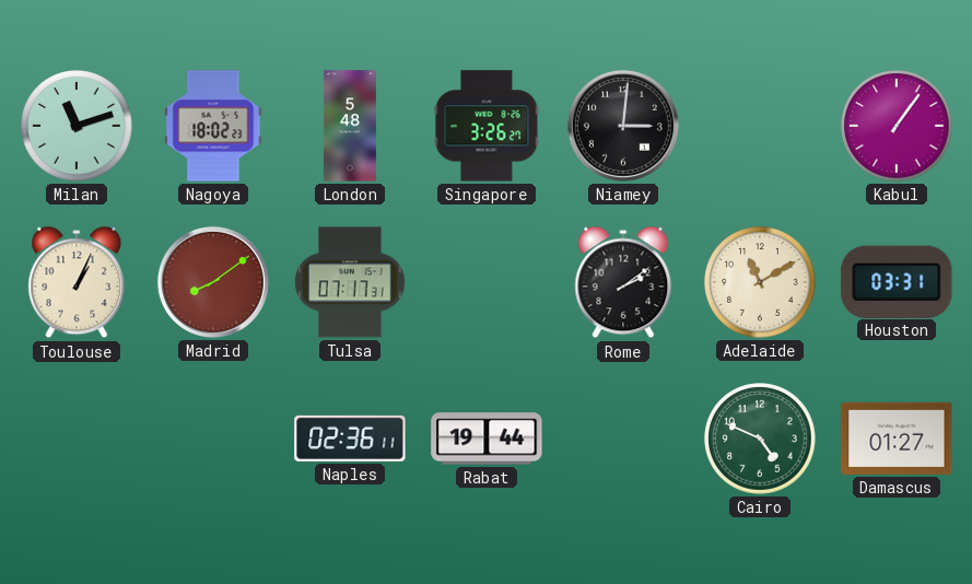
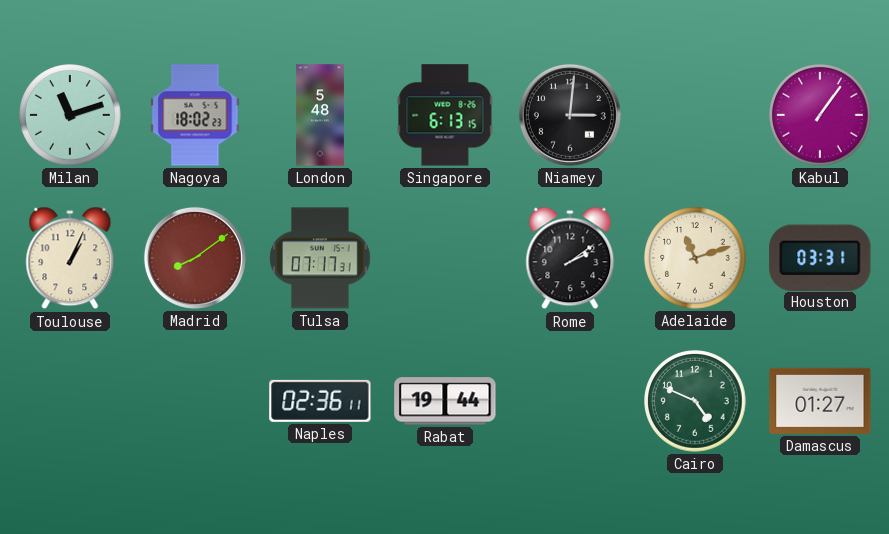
Singapore: 3:26 -> 6:13
Adelaide: 11:10 -> 11:12
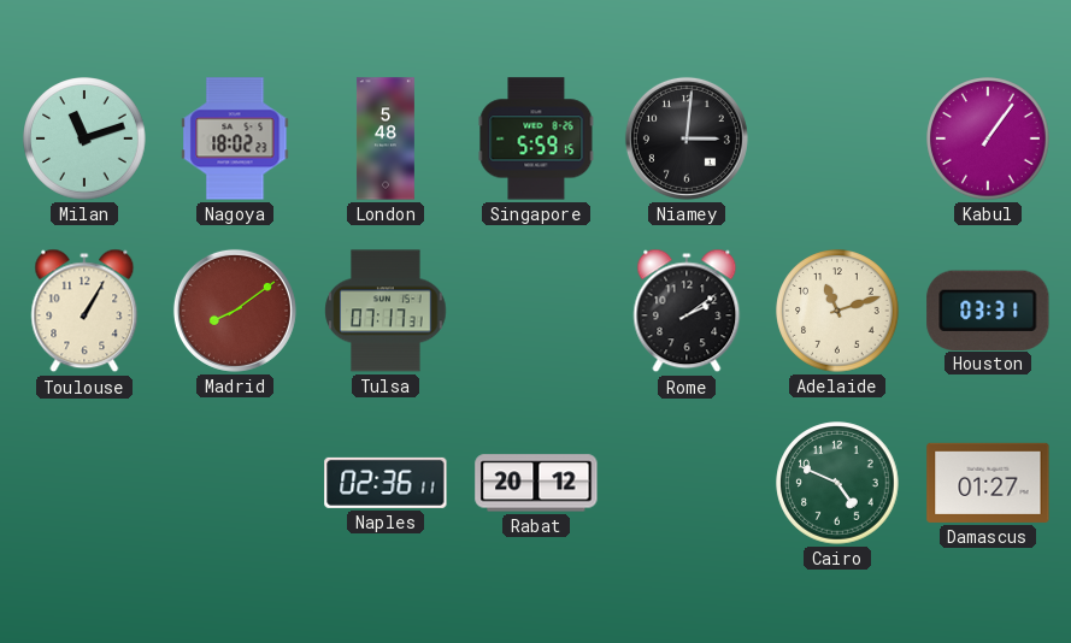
Singapore: 6:13 -> 5:59
Toulouse: 1:04 -> 1:05
Rabat: 19:44 -> 20:12
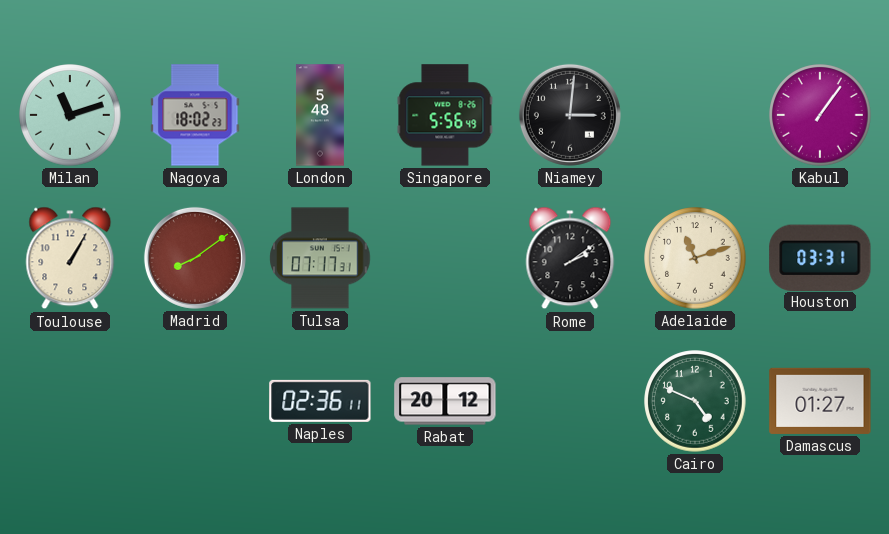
Singapore: 5:59 -> 5:56
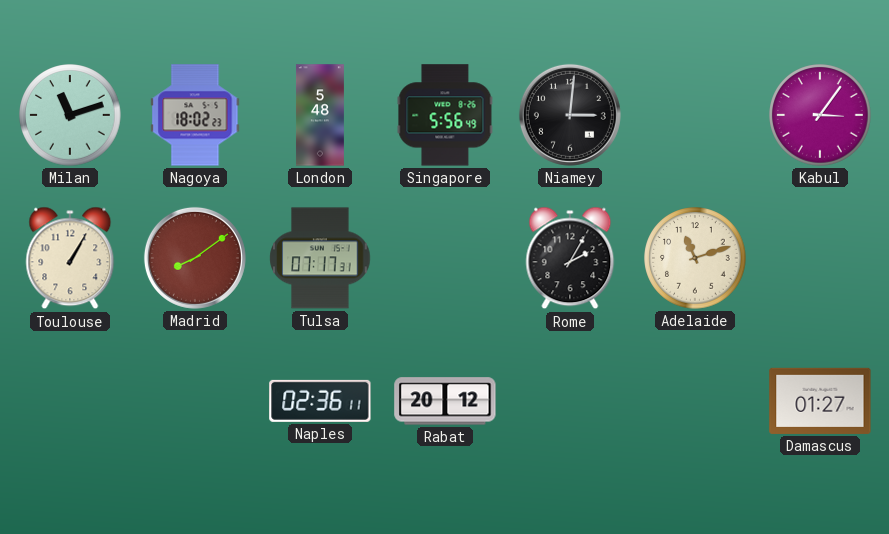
Kabul: 1:06 -> 3:06
Rome: 2:09 -> 2:05
Houston: 03:31 -> none
Cairo: 4:49 -> none
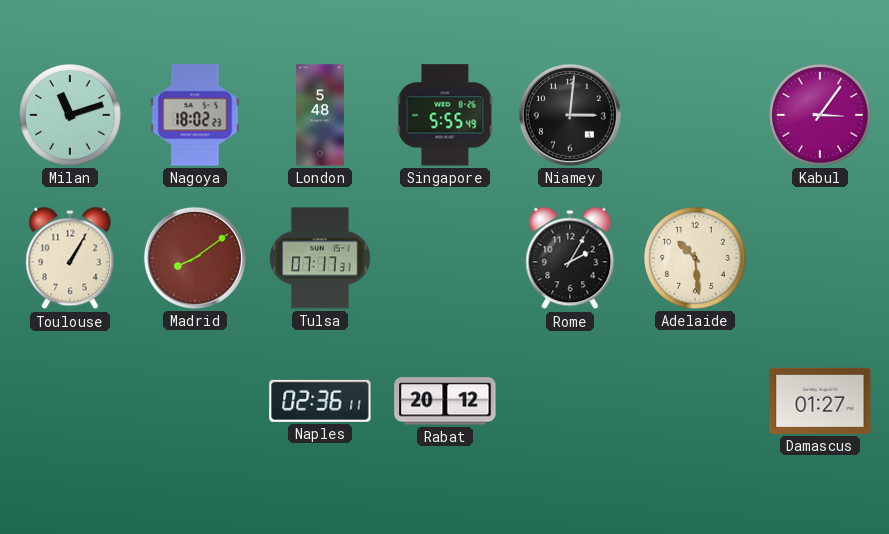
Singapore: 5:56 -> 5:55
Adelaide: 11:12 -> 10:29
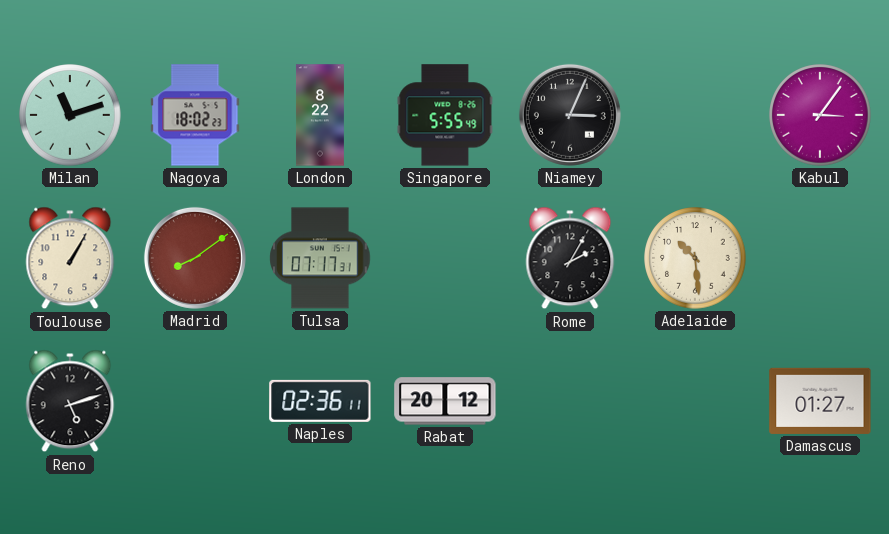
London: 5:48 -> 8:22
Niamey: 3:01 -> 3:04
Reno: none -> 5:12
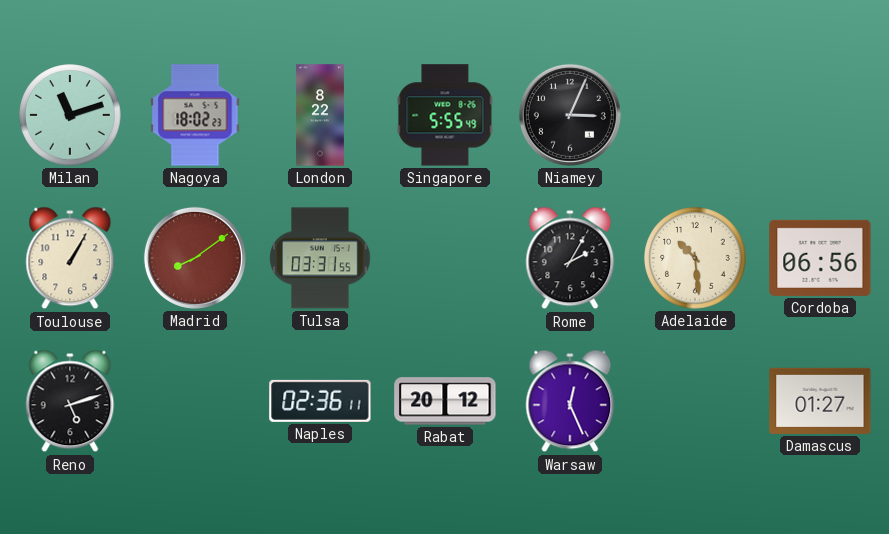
Kabul: 3:06 -> none
Tulsa: 07:17 -> 03:31
Cordoba: none -> 06:56
Warsaw: none -> 12:26
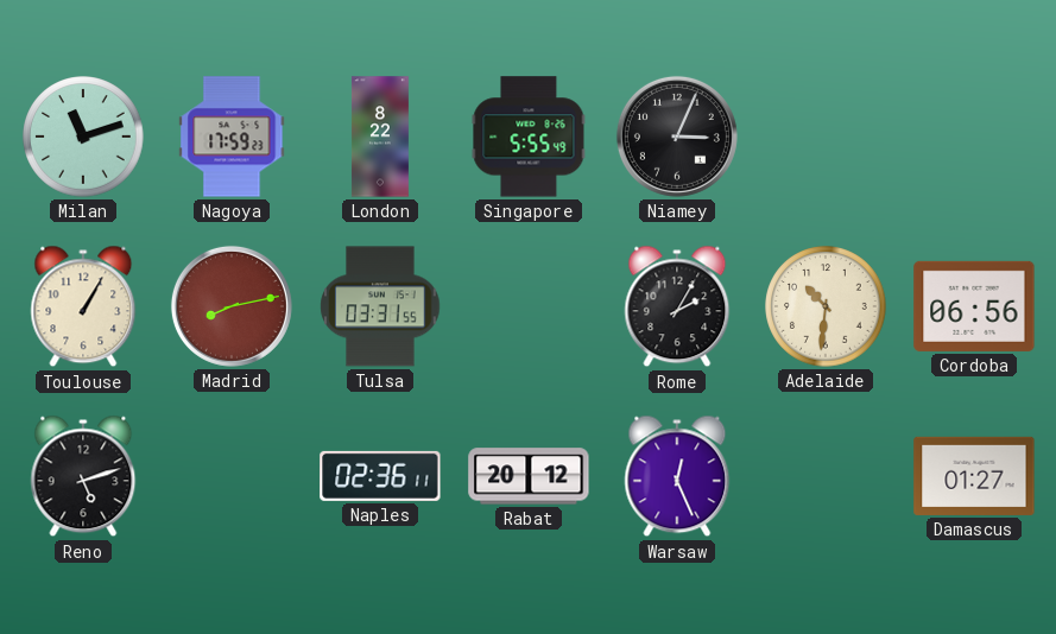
Nagoya: 18:02 -> 17:59
Madrid: 8:09 -> 8:13
Adelaide: 10:29 -> 10:31
